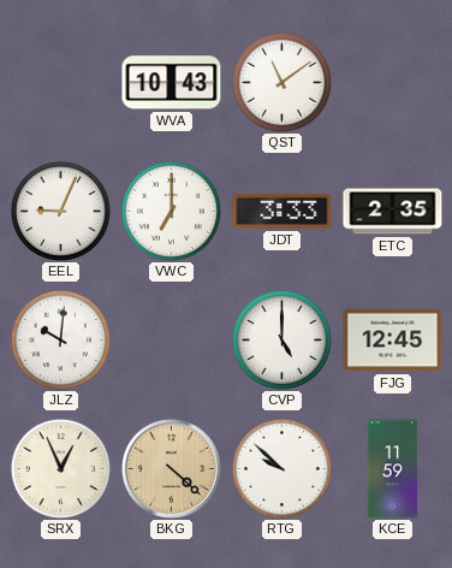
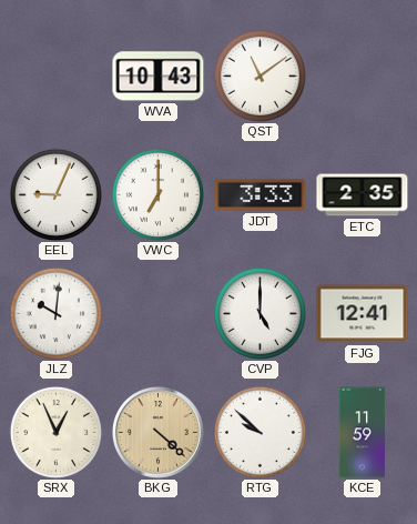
FJG: 12:45 -> 12:41
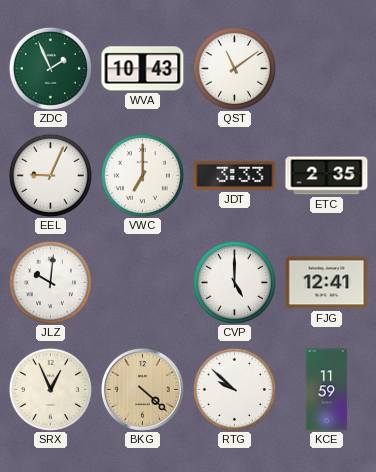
ZDC: none -> 1:56
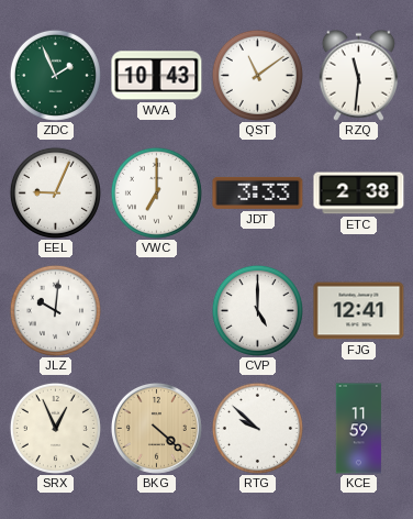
RZQ: none -> 11:31
ETC: 2:35 -> 2:38
